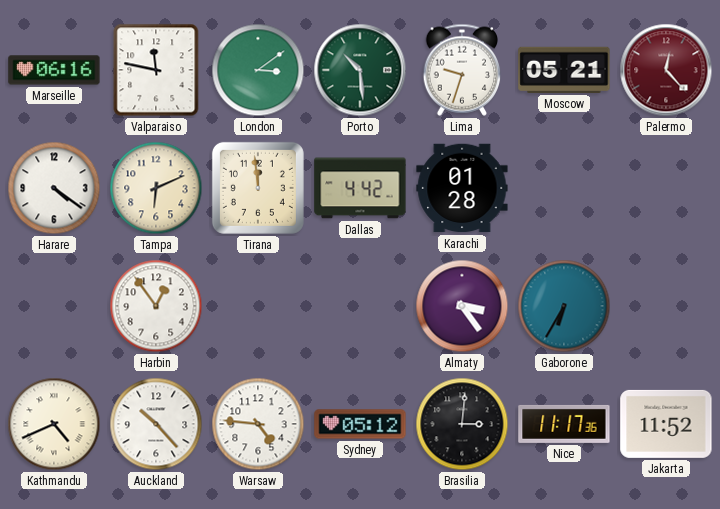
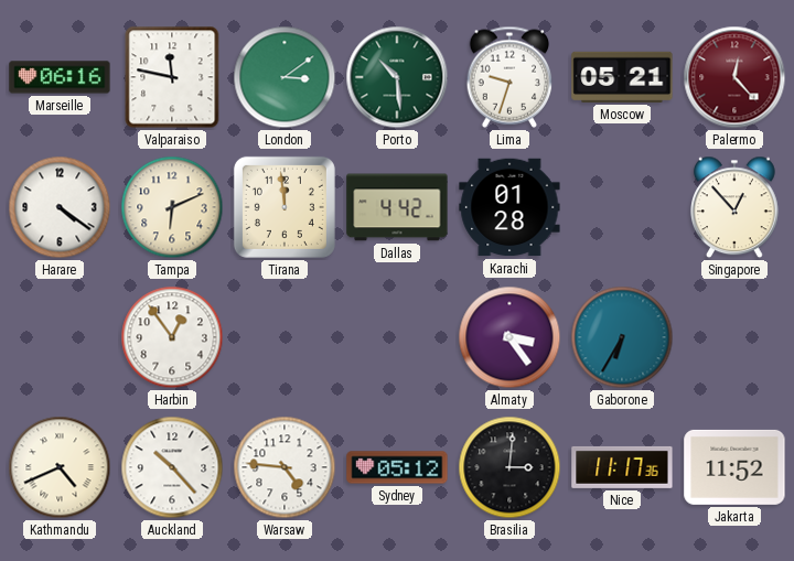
Singapore: none -> 12:53
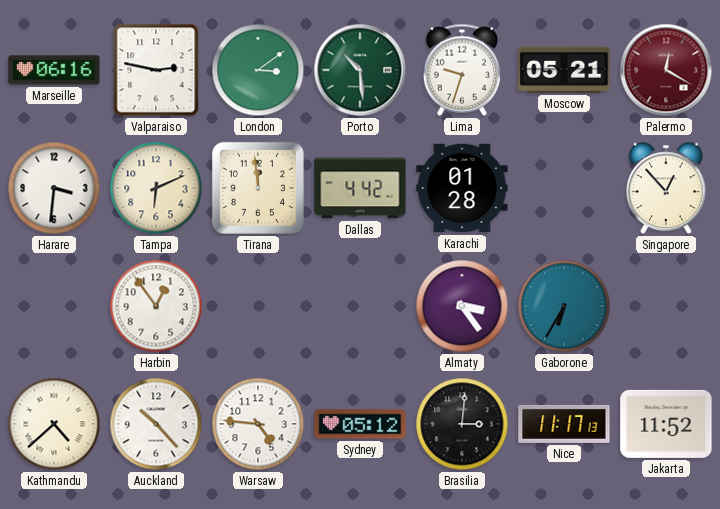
Valparaiso: 11:47 -> 2:47
Palermo: 12:23 -> 12:20
Harare: 4:21 -> 3:31
Kathmandu: 4:41 -> 4:38
Nice: 11:17:36 -> 11:17:13
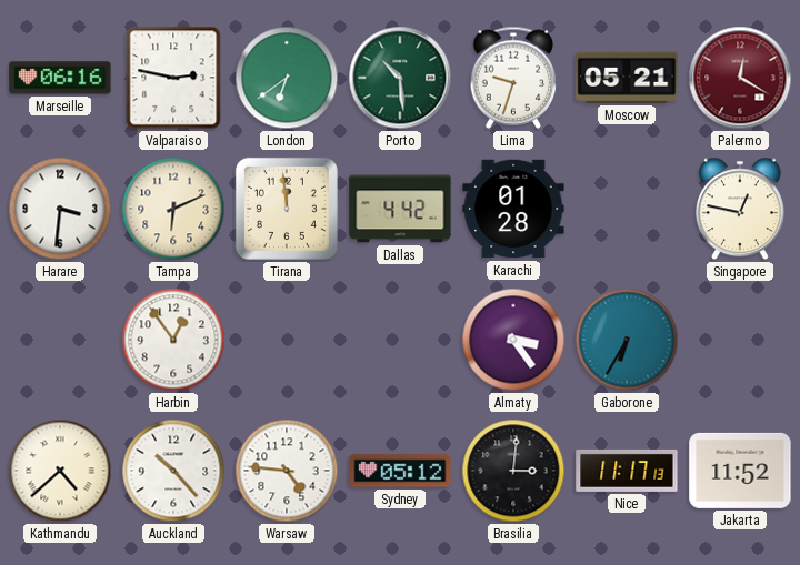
London: 3:09 -> 6:39
Singapore: 12:53 -> 12:47
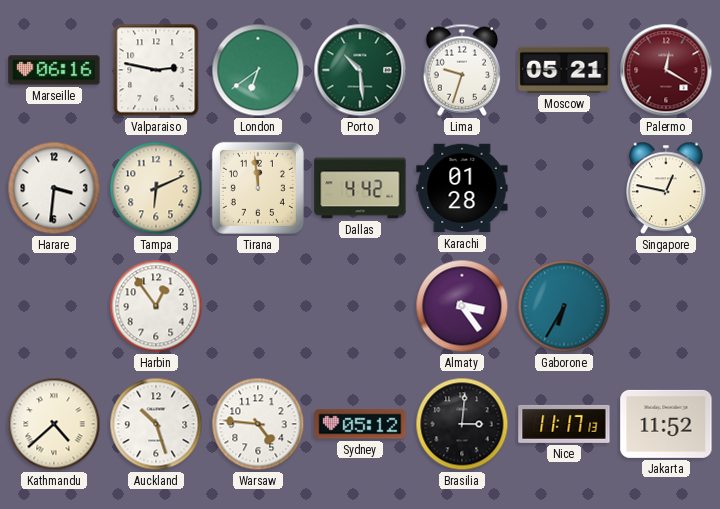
Auckland: 10:23 -> 10:27
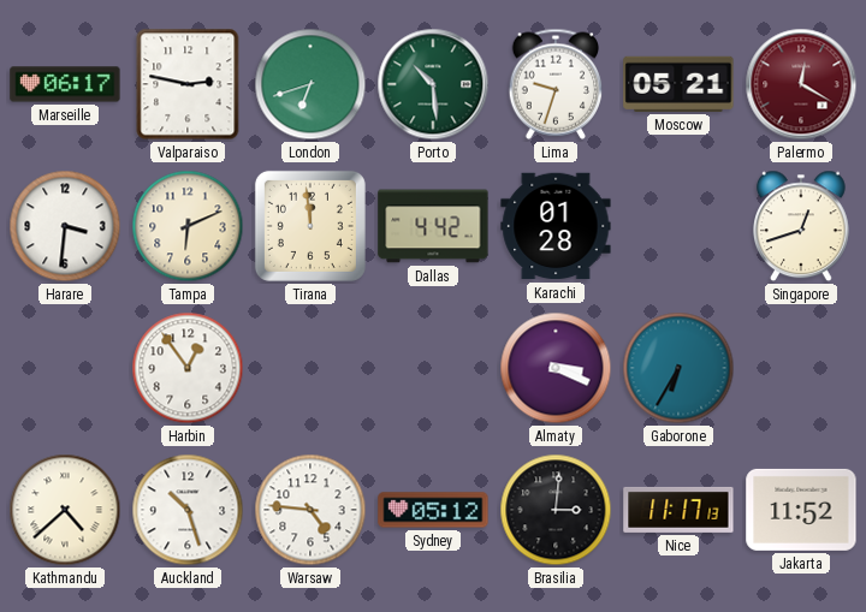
Marseille: 06:16 -> 06:17
London: 6:39 -> 6:42
Singapore: 12:47 -> 12:42
Almaty: 3:24 -> 3:19
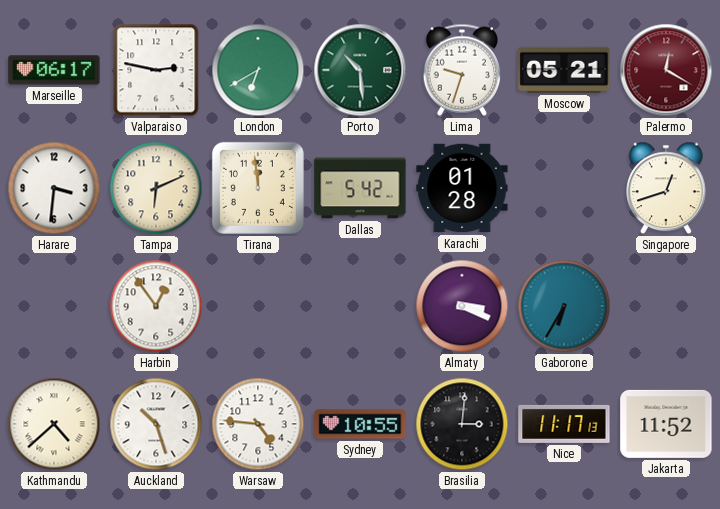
London: 6:42 -> 6:40
Dallas: 4:42 -> 5:42
Sydney: 05:12 -> 10:55
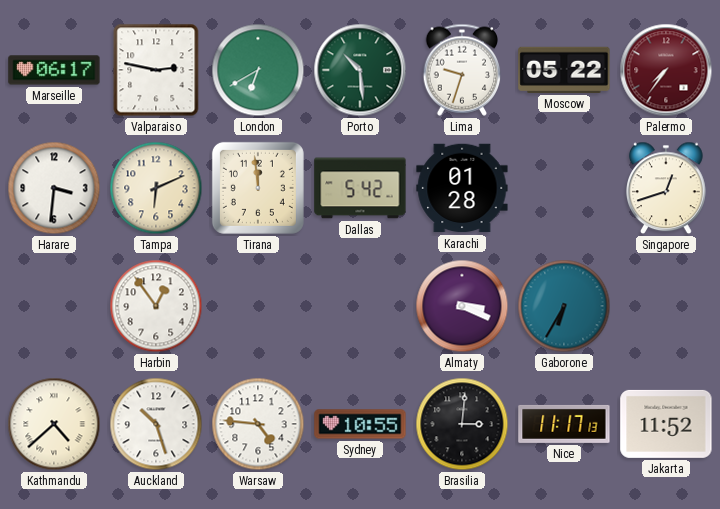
Moscow: 05:21 -> 05:22
Palermo: 12:20 -> 7:36
